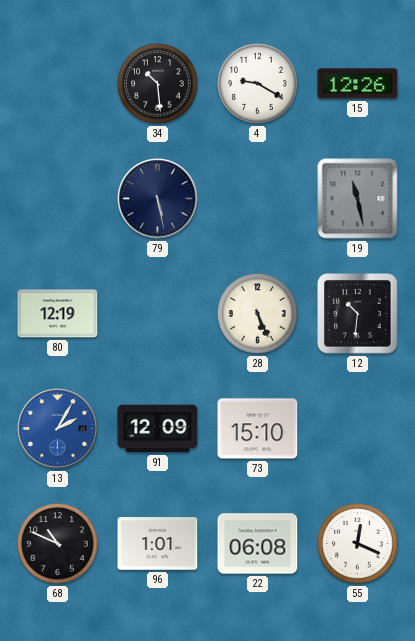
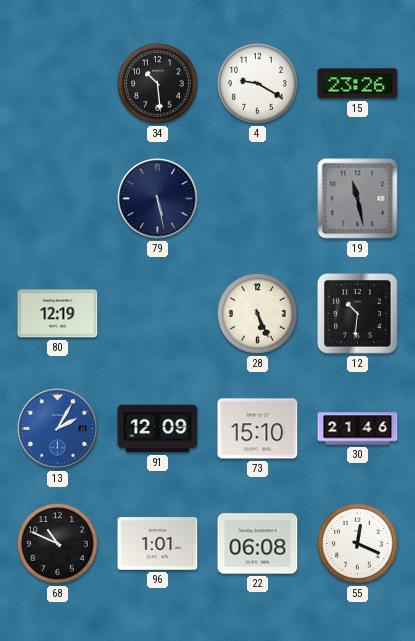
15: 12:26 -> 23:26
30: none -> 21:46
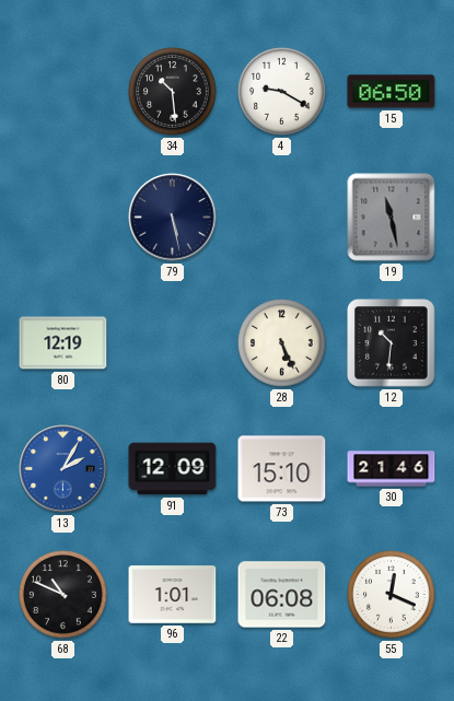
15: 23:26 -> 06:50
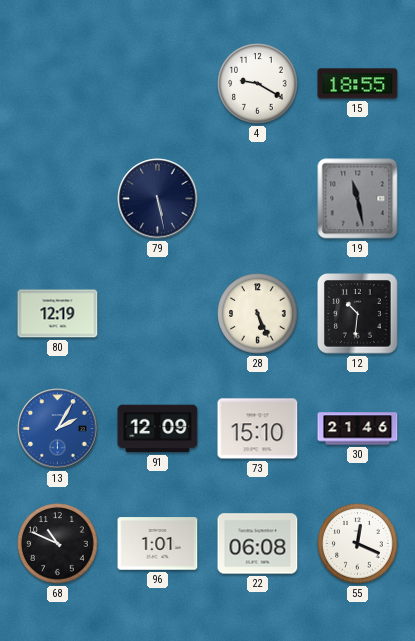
34: 10:29 -> none
15: 06:50 -> 18:55
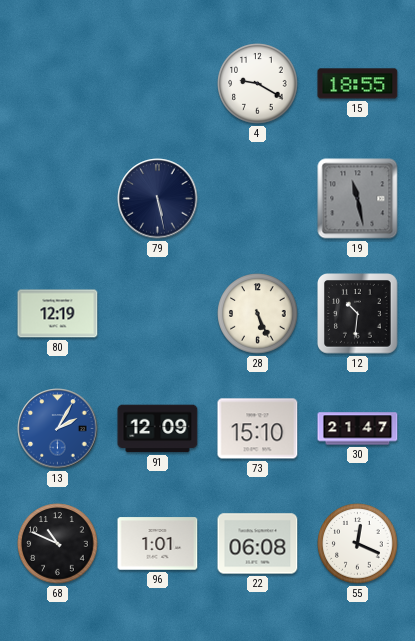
30: 21:46 -> 21:47
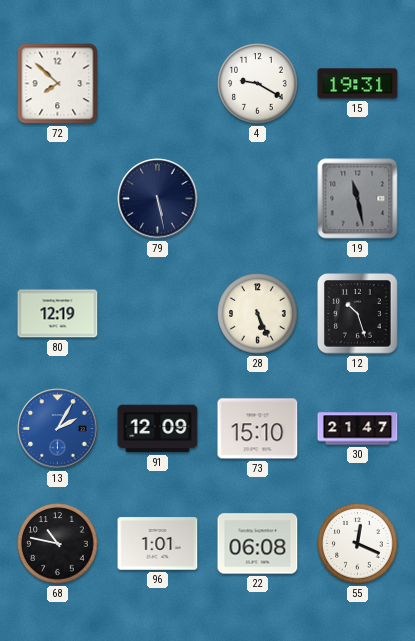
72: none -> 7:52
15: 18:55 -> 19:31
12: 10:31 -> 10:27
68: 10:49 -> 10:47
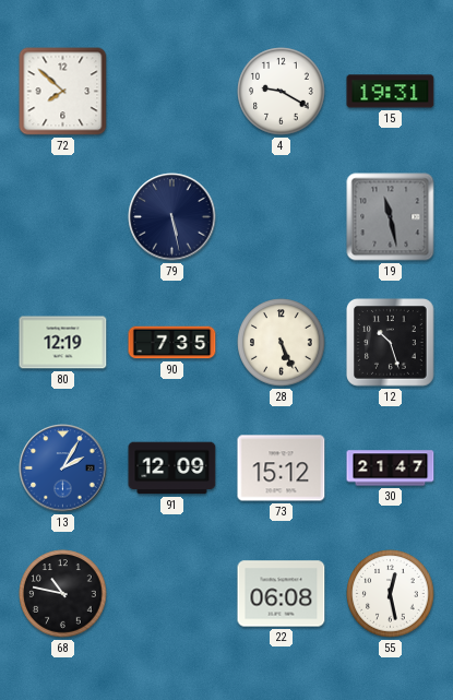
90: none -> 7:35
73: 15:10 -> 15:12
96: 1:01 -> none
55: 12:19 -> 12:28
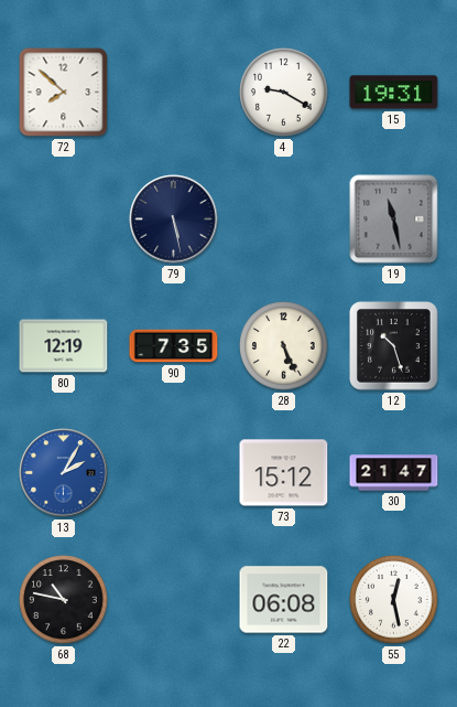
91: 12:09 -> none
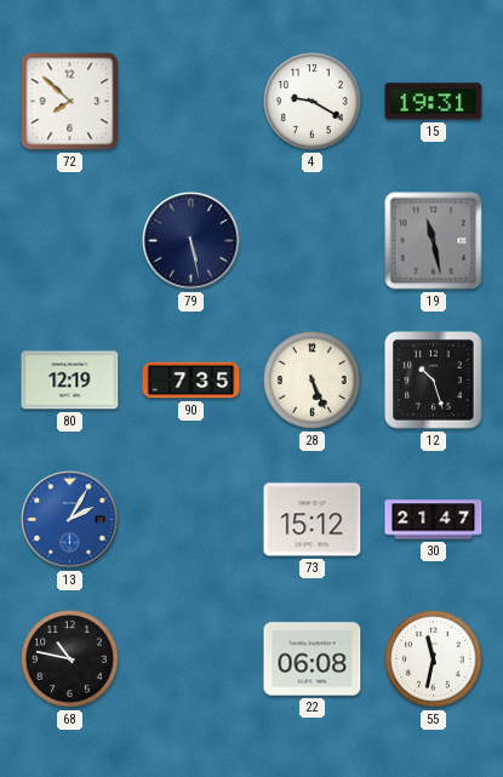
55: 12:28 -> 11:32
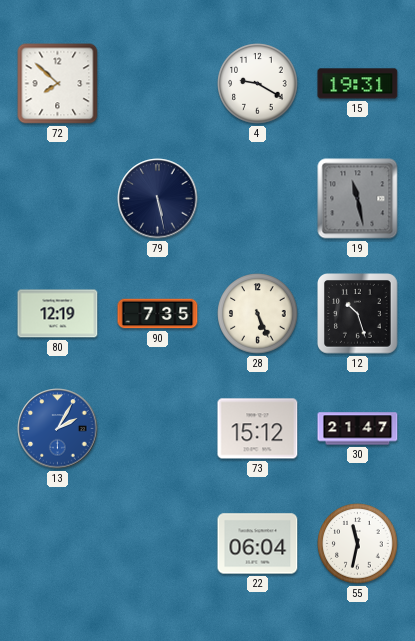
68: 10:47 -> none
22: 06:08 -> 06:04
